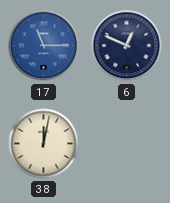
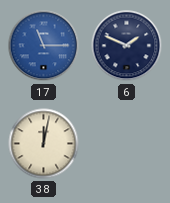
6: 12:49 -> 1:49
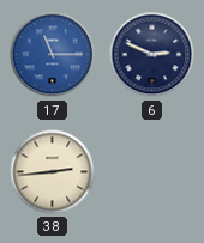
6: 1:49 -> 2:49
38: 12:02 -> 2:44
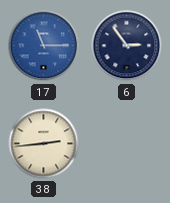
6: 2:49 -> 2:54
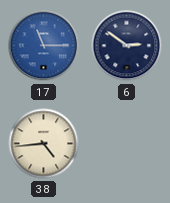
6: 2:54 -> 2:51
38: 2:44 -> 4:44
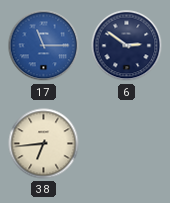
38: 4:44 -> 6:44
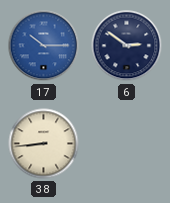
17: 11:15 -> 10:15
38: 6:44 -> 8:44
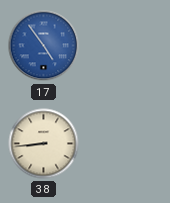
17: 10:15 -> 4:54
6: 2:51 -> none
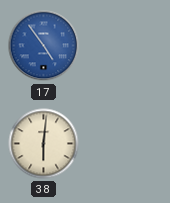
38: 8:44 -> 6:01
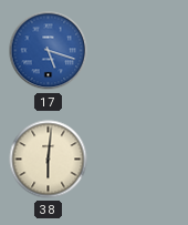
17: 4:54 -> 5:18
